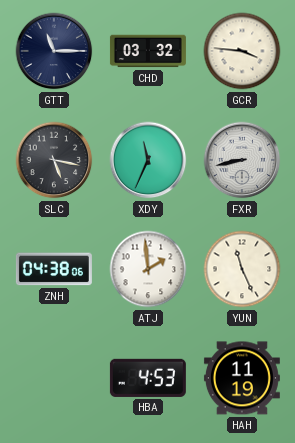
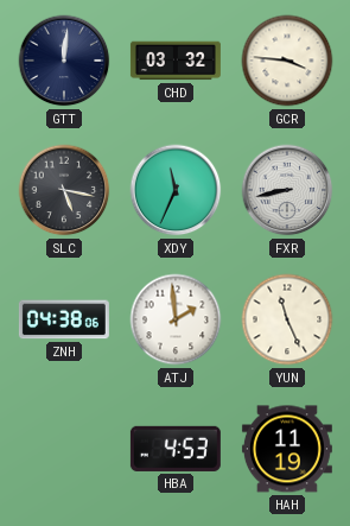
GTT: 11:15 -> 12:01
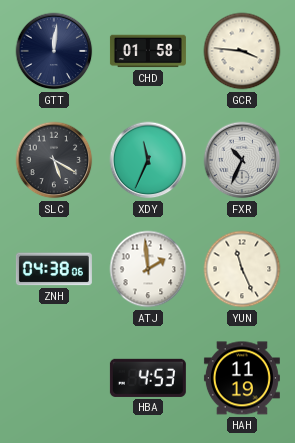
CHD: 03:32 -> 01:58
SLC: 5:17 -> 5:20
FXR: 8:43 -> 10:34
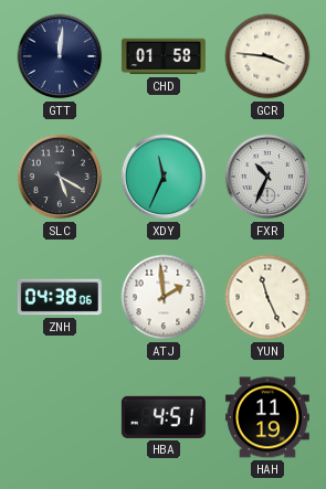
HBA: 4:53 -> 4:51
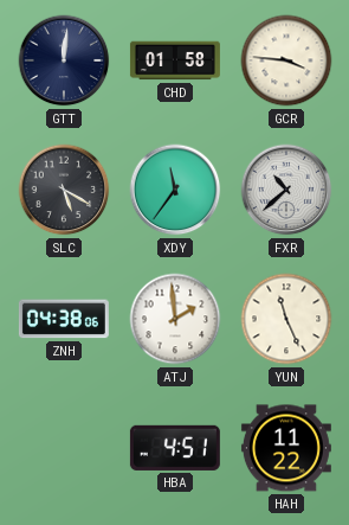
XDY: 11:34 -> 11:36
FXR: 10:34 -> 10:38
HAH: 11:19 -> 11:22
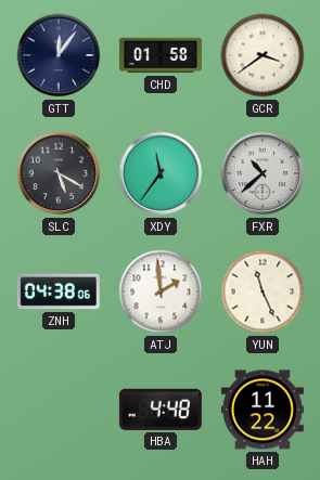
GTT: 12:01 -> 12:06
GCR: 3:46 -> 3:39
HBA: 4:51 -> 4:48
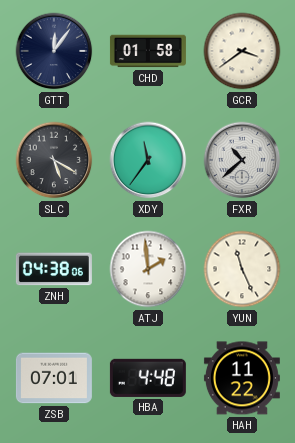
ZSB: none -> 07:01
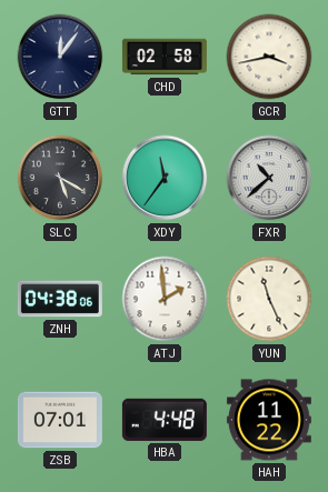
CHD: 01:58 -> 02:58
GCR: 3:39 -> 3:43
